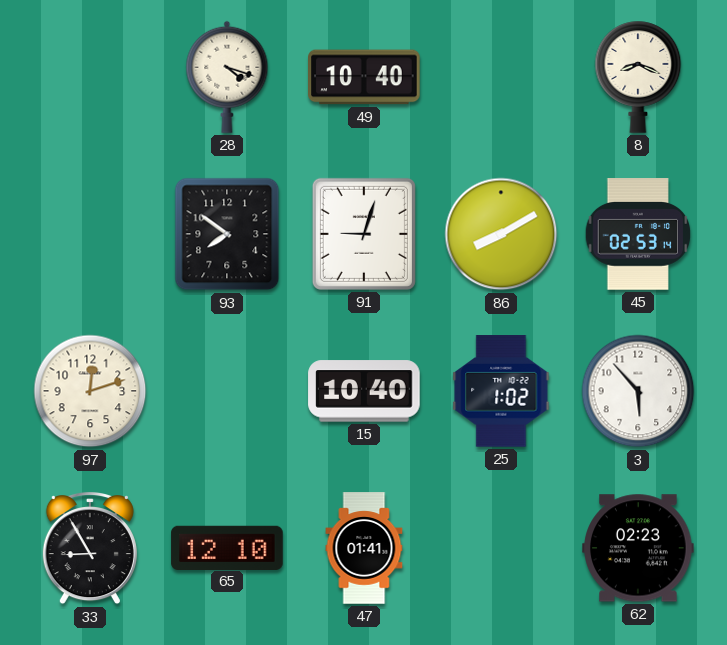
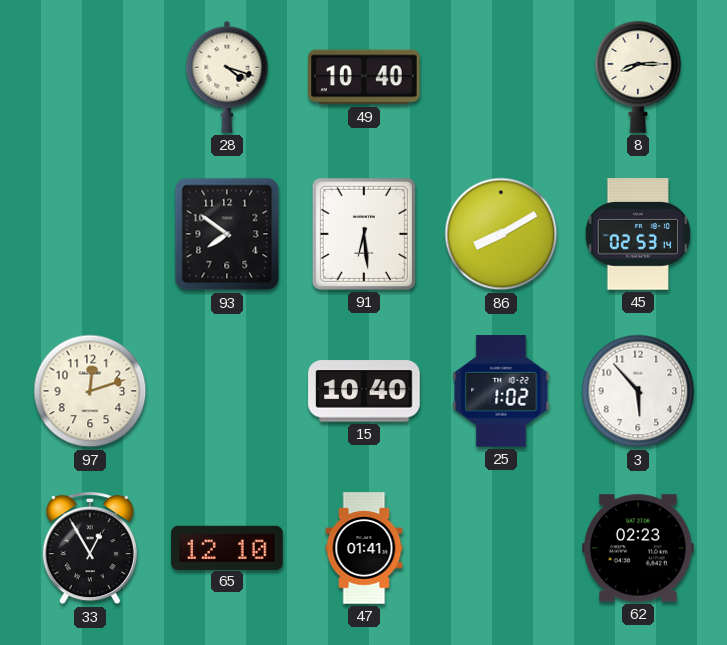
8: 8:19 -> 8:15
91: 9:03 -> 6:29
33: 8:55 -> 12:55
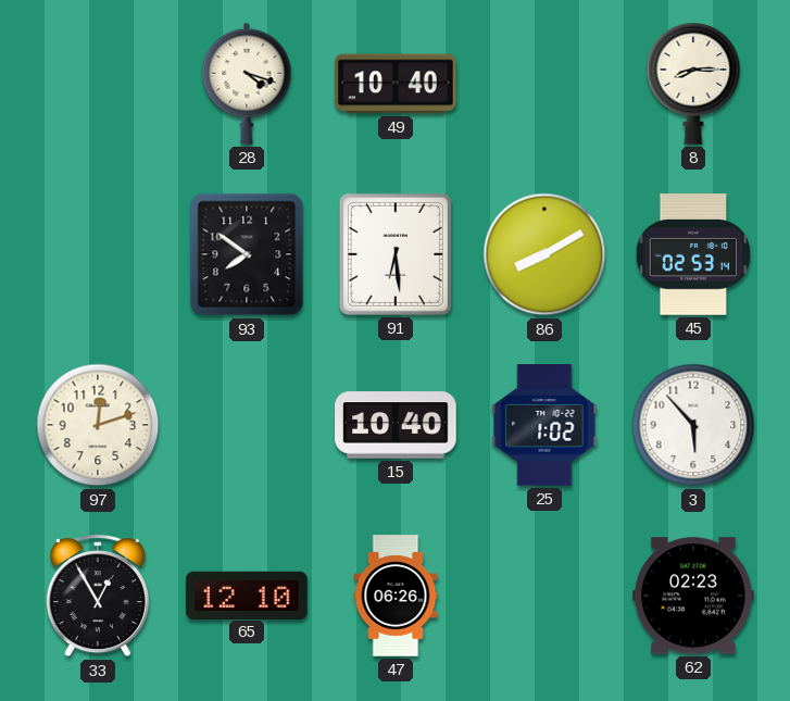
47: 01:41 -> 06:26
